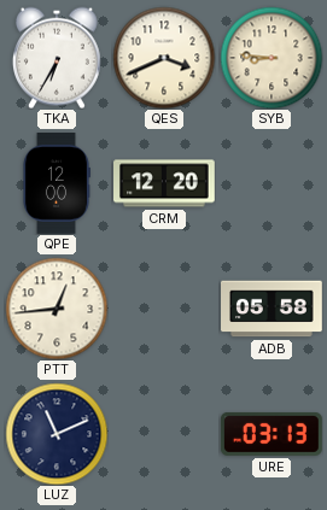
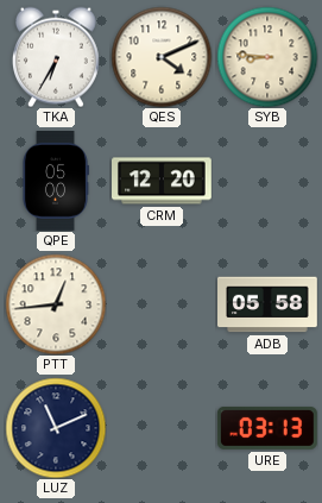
QES: 3:41 -> 4:11
QPE: 12:00 -> 05:00
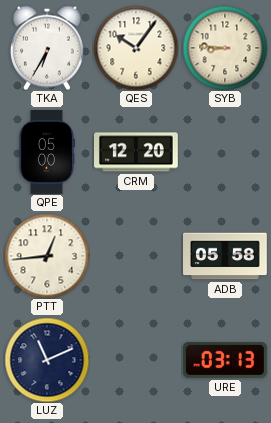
QES: 4:11 -> 10:06
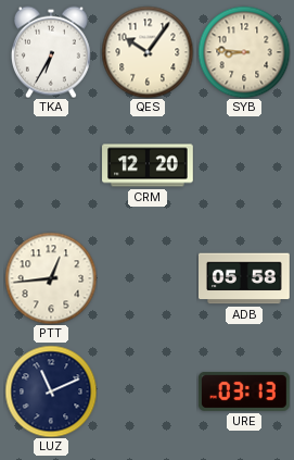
QPE: 05:00 -> none
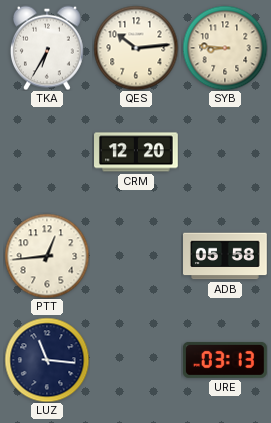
QES: 10:06 -> 10:14
LUZ: 11:11 -> 11:16
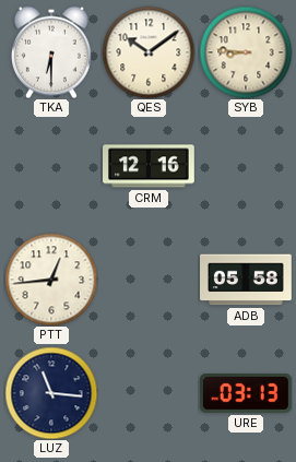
TKA: 6:35 -> 6:30
QES: 10:14 -> 10:09
CRM: 12:20 -> 12:16
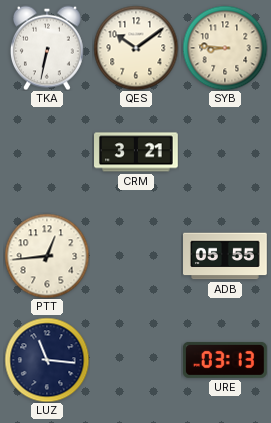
TKA: 6:30 -> 6:32
CRM: 12:16 -> 3:21
ADB: 05:58 -> 05:55
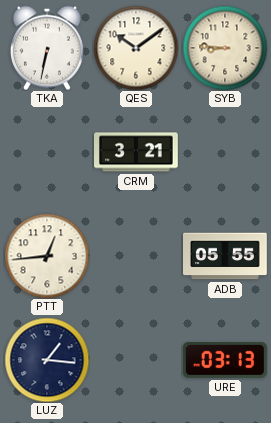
LUZ: 11:16 -> 1:16
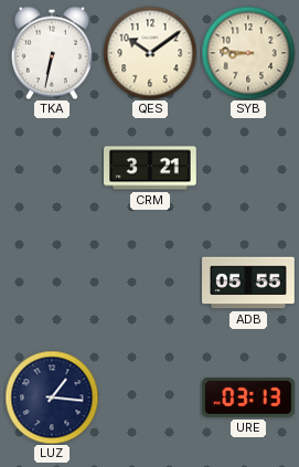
PTT: 12:44 -> none
